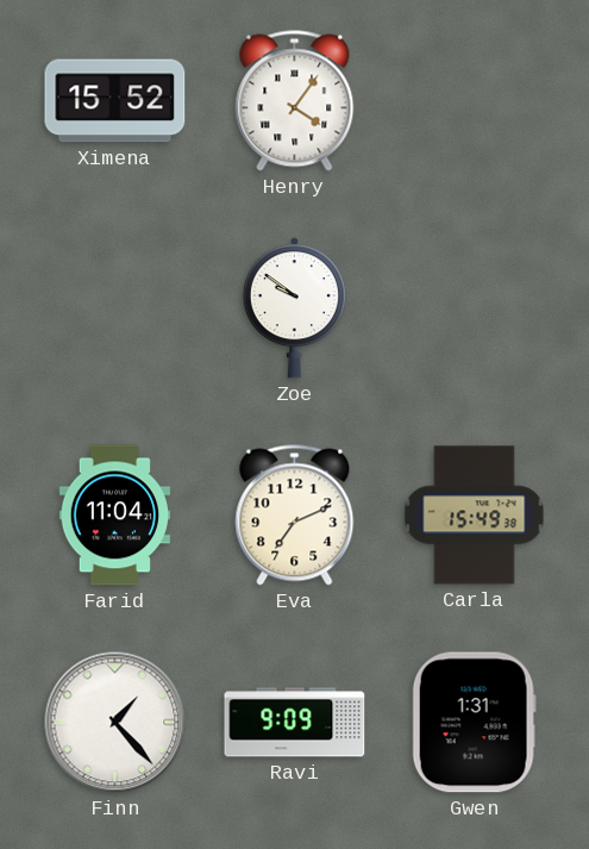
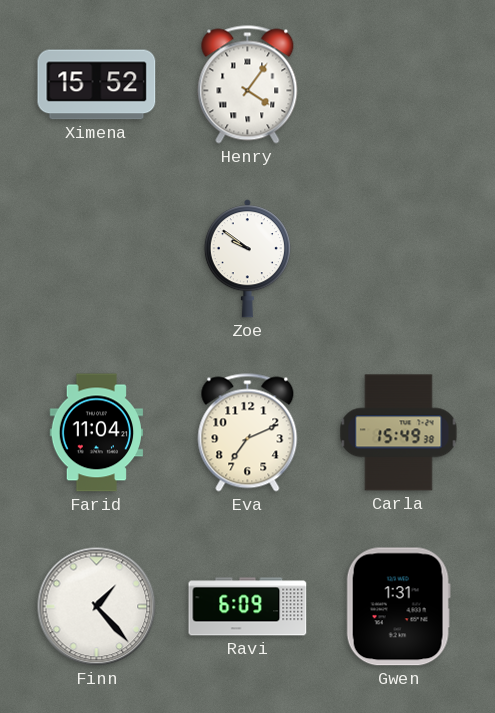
Ravi: 9:09 -> 6:09
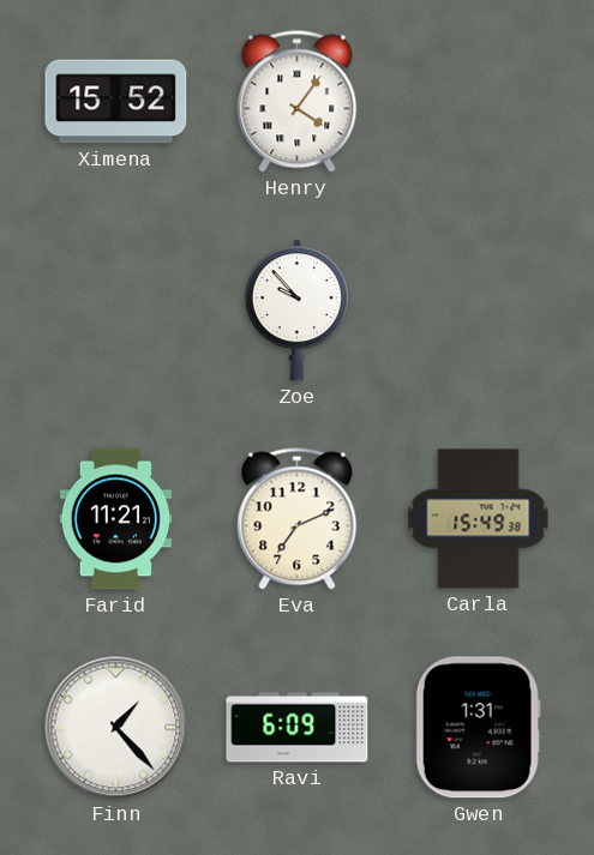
Zoe: 9:51 -> 9:53
Farid: 11:04 -> 11:21
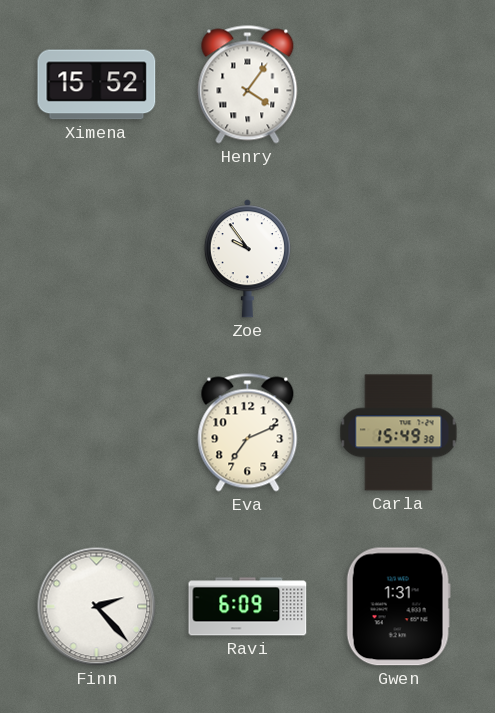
Zoe: 9:53 -> 9:54
Farid: 11:21 -> none
Finn: 1:23 -> 2:23
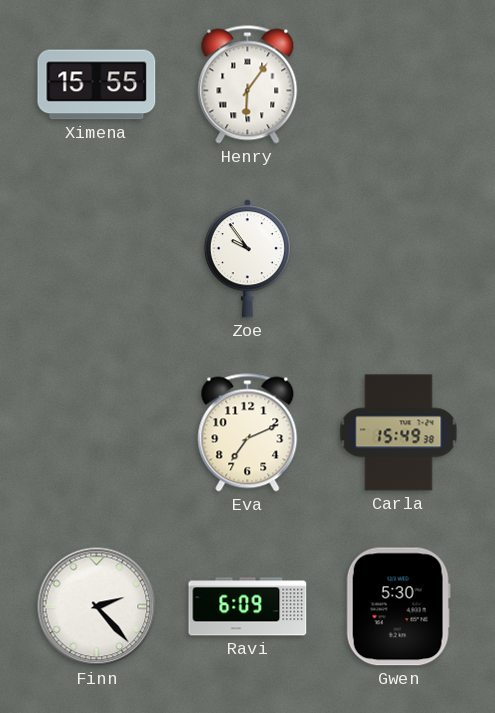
Ximena: 15:52 -> 15:55
Henry: 4:06 -> 6:06
Gwen: 1:31 -> 5:30
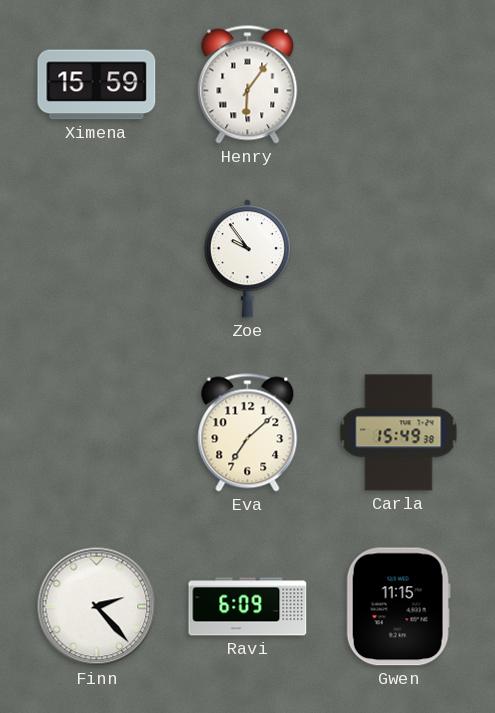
Ximena: 15:55 -> 15:59
Eva: 7:11 -> 7:08
Gwen: 5:30 -> 11:15
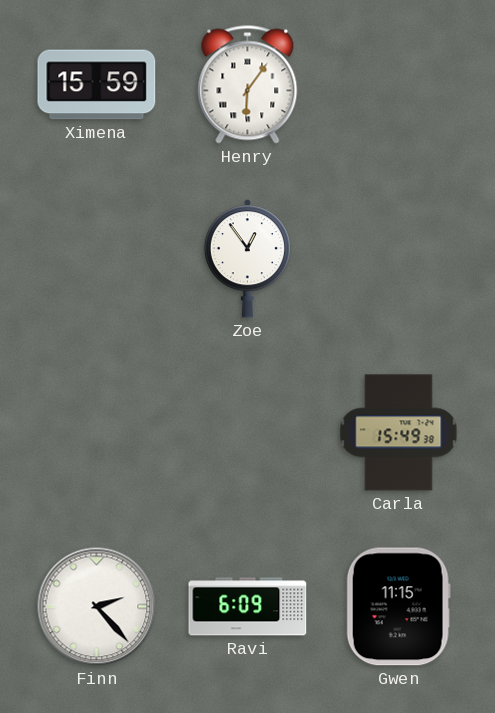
Zoe: 9:54 -> 12:54
Eva: 7:08 -> none
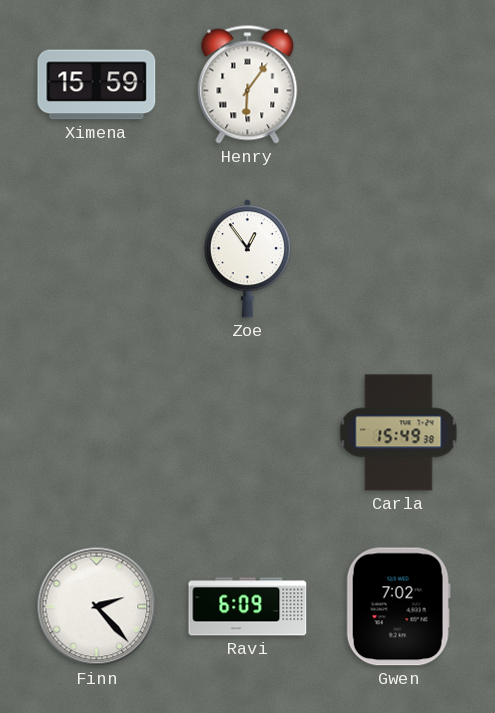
Gwen: 11:15 -> 7:02
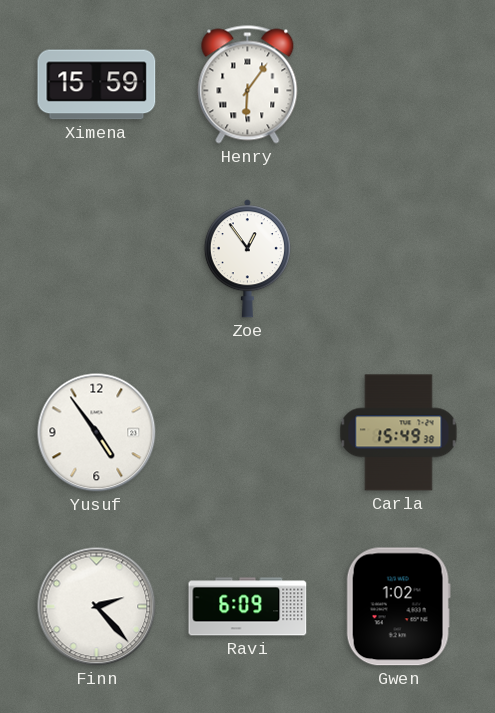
Yusuf: none -> 4:54
Gwen: 7:02 -> 1:02
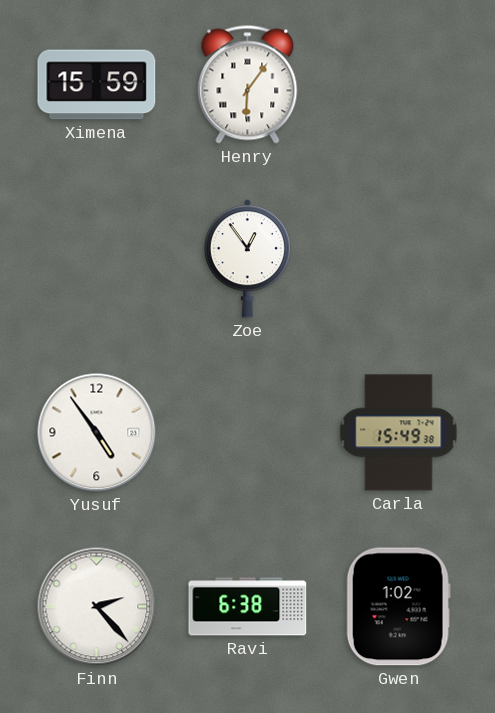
Ravi: 6:09 -> 6:38
